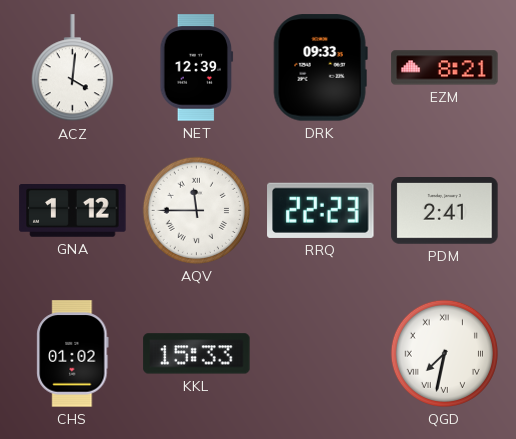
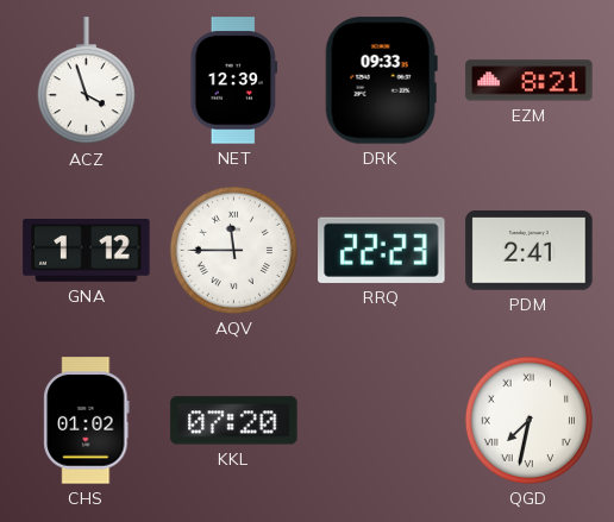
ACZ: 4:01 -> 3:57
KKL: 15:33 -> 07:20
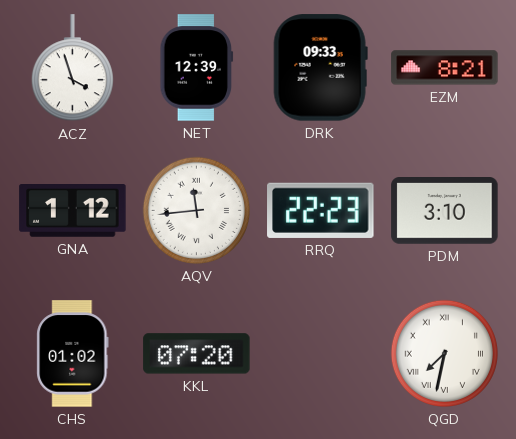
AQV: 11:45 -> 11:44
PDM: 2:41 -> 3:10
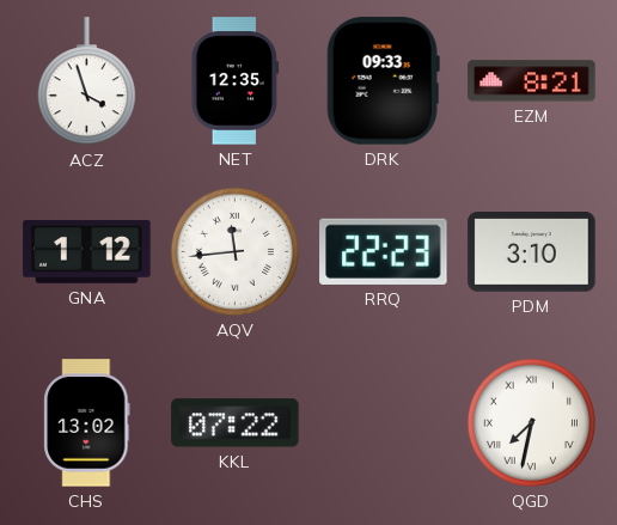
NET: 12:39 -> 12:35
CHS: 01:02 -> 13:02
KKL: 07:20 -> 07:22
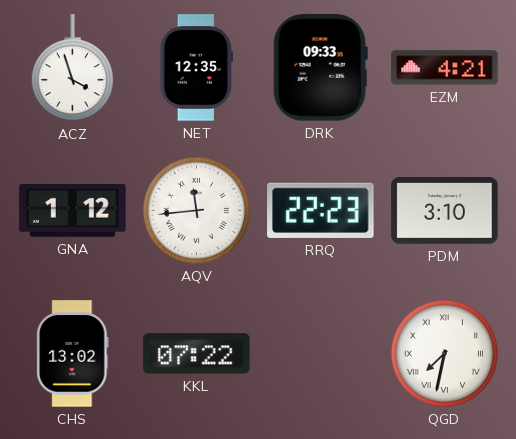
EZM: 8:21 -> 4:21
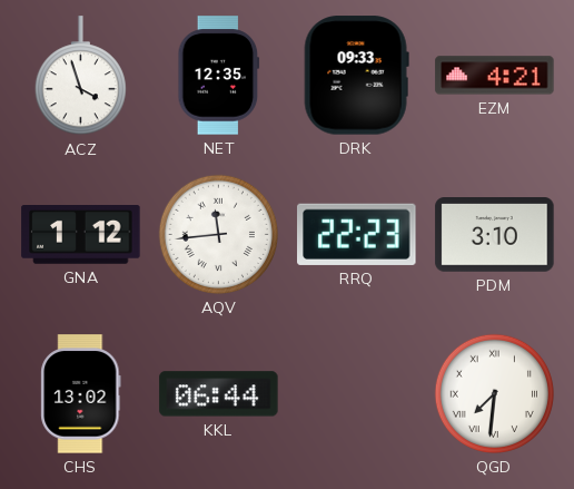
KKL: 07:22 -> 06:44
QGD: 7:32 -> 7:31
